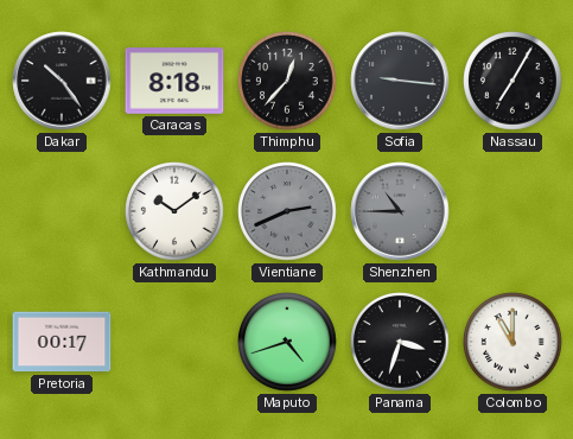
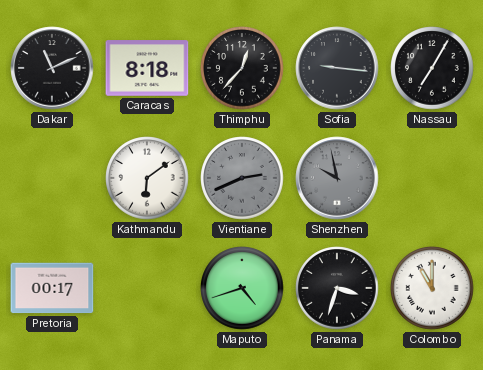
Dakar: 10:24 -> 11:11
Kathmandu: 10:09 -> 6:09
Shenzhen: 10:45 -> 9:58
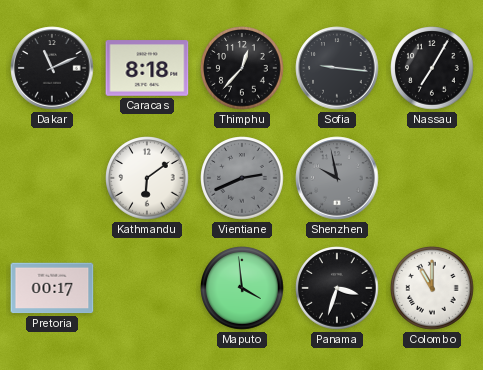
Maputo: 4:42 -> 3:59
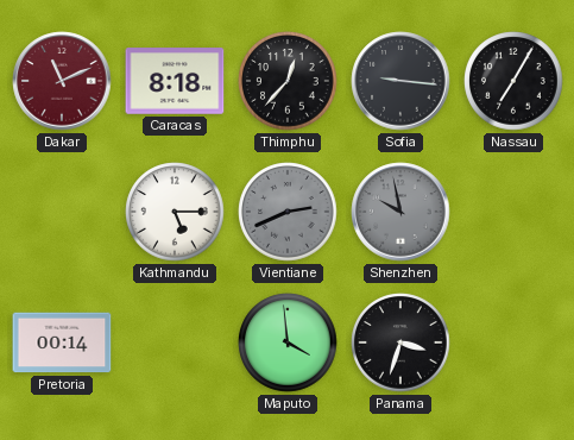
Dakar dial: black -> burgundy
Kathmandu: 6:09 -> 5:15
Pretoria: 00:17 -> 00:14
Colombo: 11:00 -> none
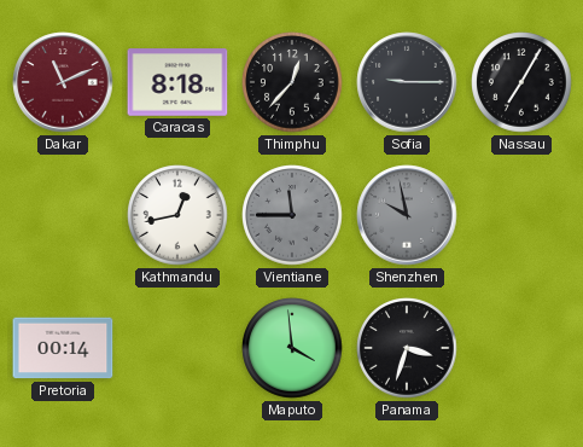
Sofia: 9:16 -> 9:15
Kathmandu: 5:15 -> 12:43
Vientiane: 2:41 -> 11:45
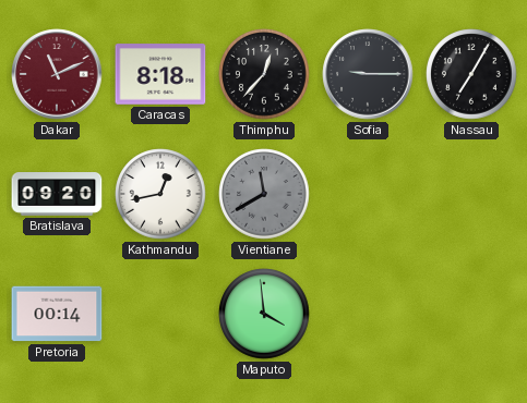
Bratislava: none -> 09:20
Vientiane: 11:45 -> 11:40
Shenzhen: 9:58 -> none
Panama: 3:33 -> none
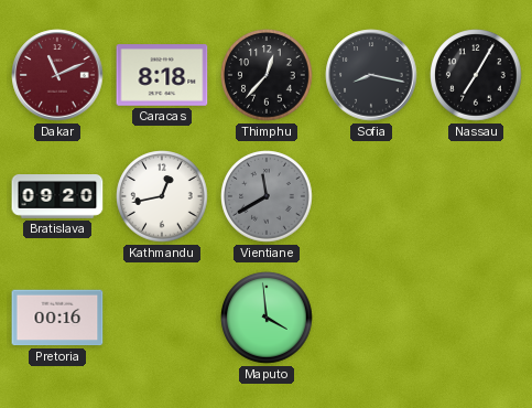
Sofia: 9:15 -> 8:17
Pretoria: 00:14 -> 00:16
